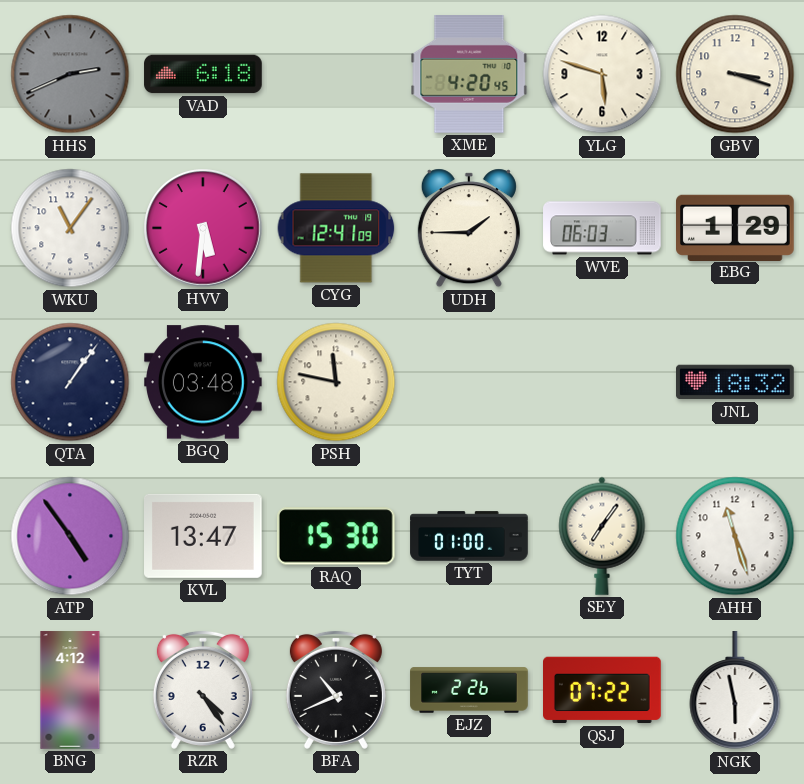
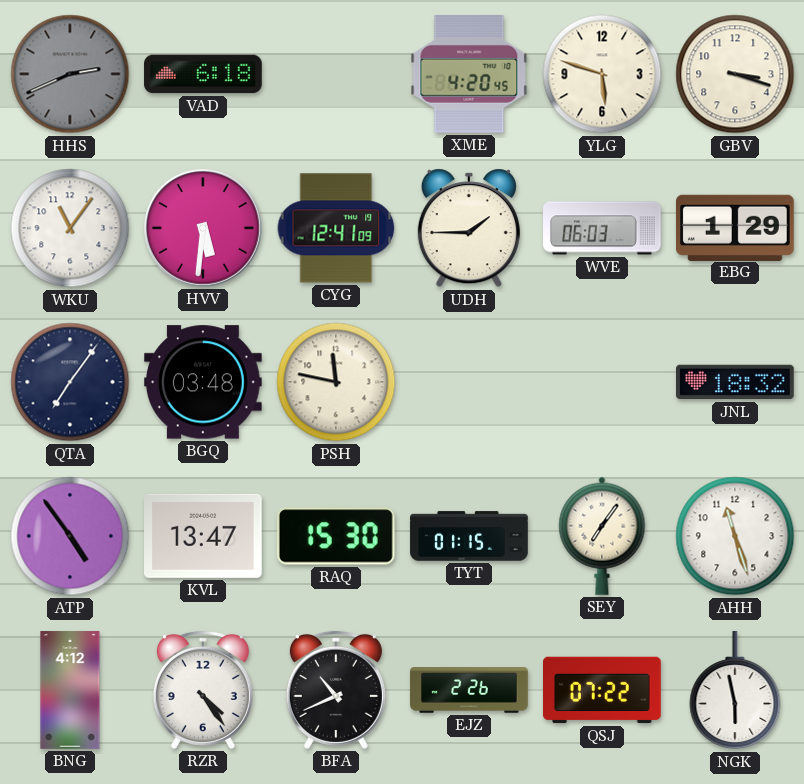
QTA: 1:06 -> 7:06
TYT: 01:00 -> 01:15
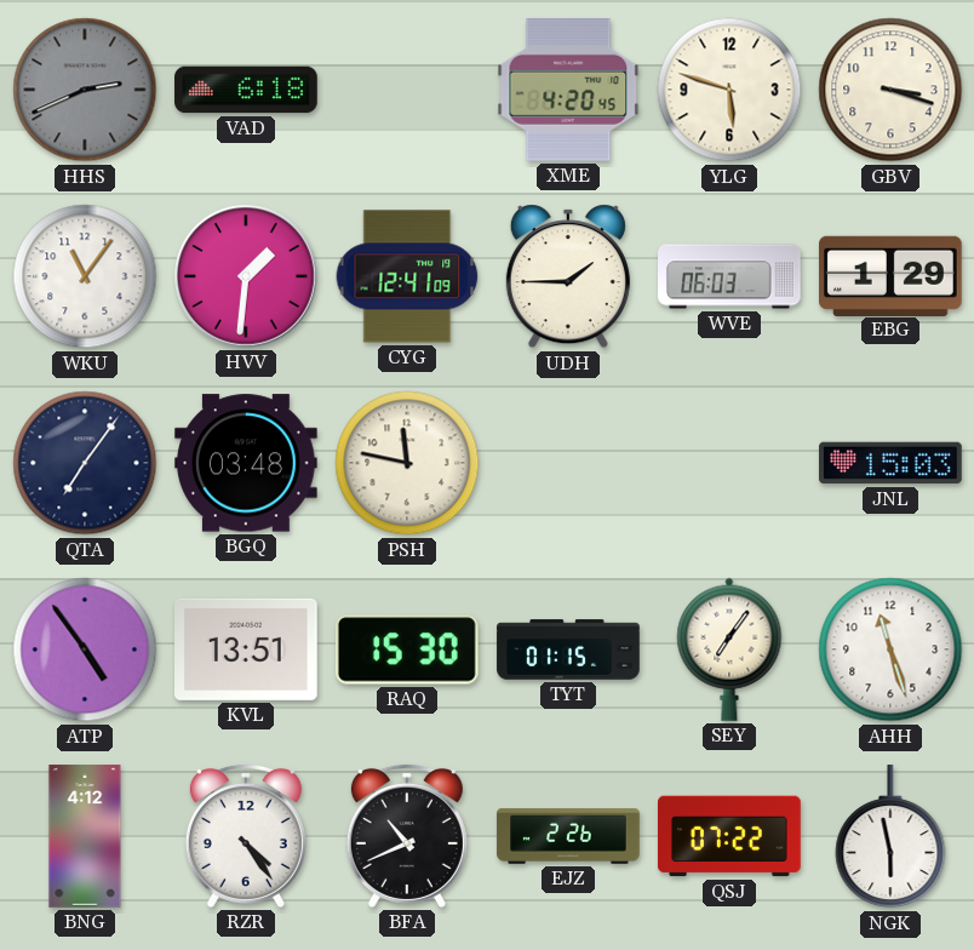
HVV: 5:31 -> 1:31
JNL: 18:32 -> 15:03
KVL: 13:47 -> 13:51
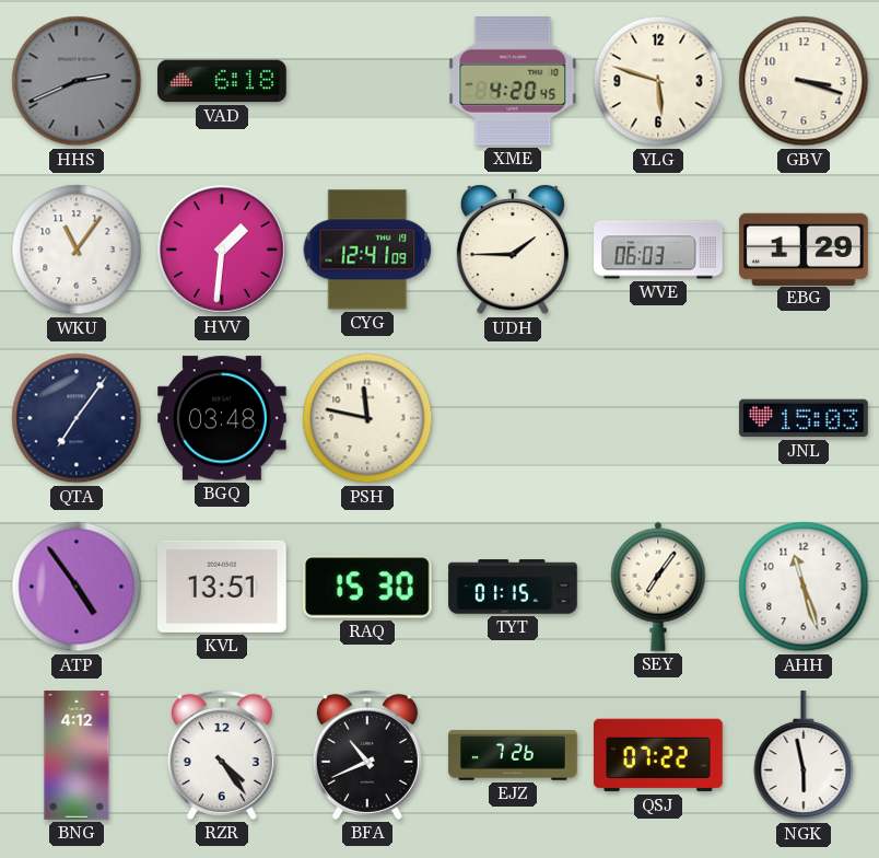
EJZ: 2:26 -> 7:26
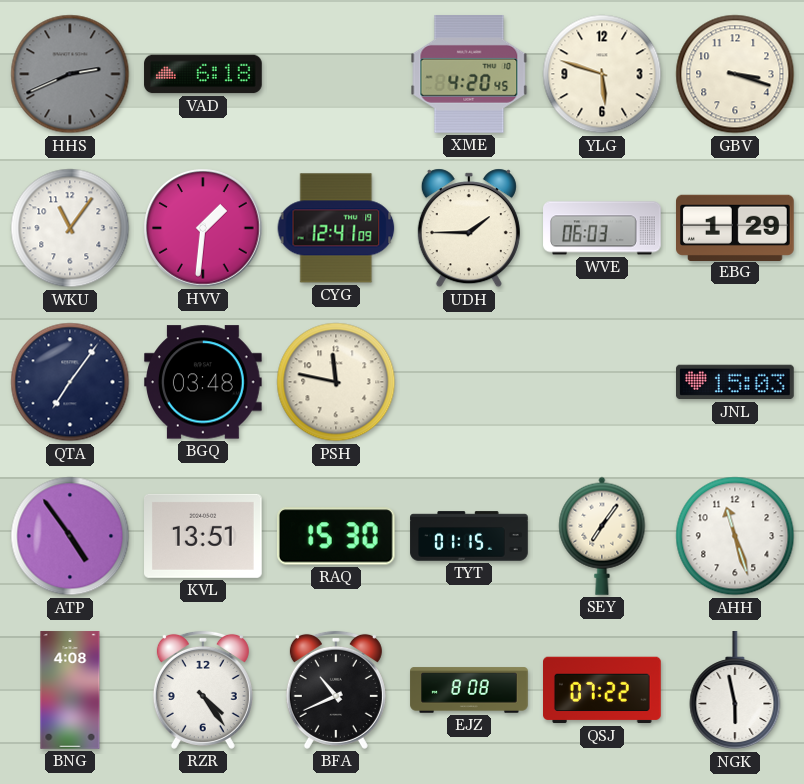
BNG: 4:12 -> 4:08
EJZ: 7:26 -> 8:08
